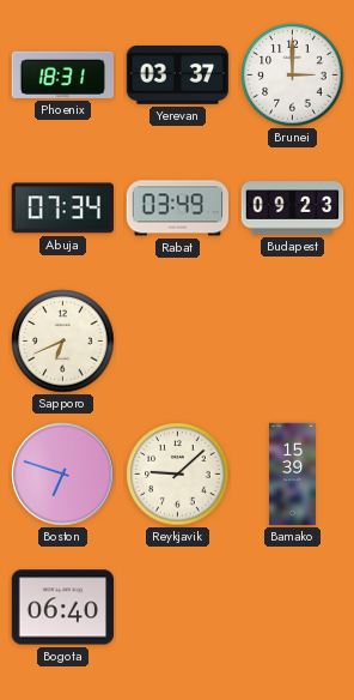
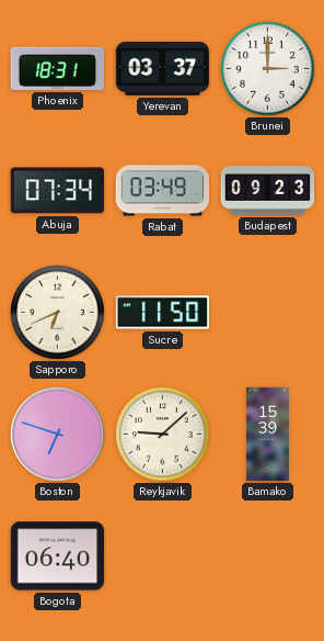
Sucre: none -> 11:50
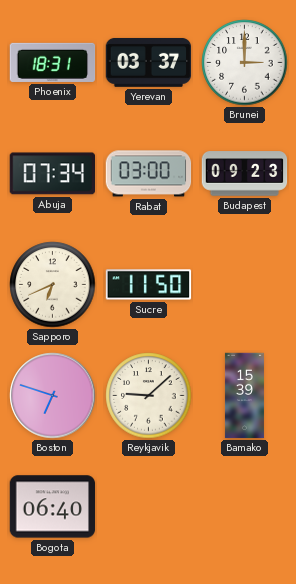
Rabat: 03:49 -> 03:00
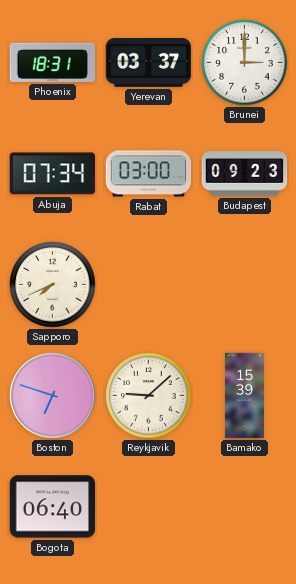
Sapporo: 6:41 -> 7:41
Sucre: 11:50 -> none
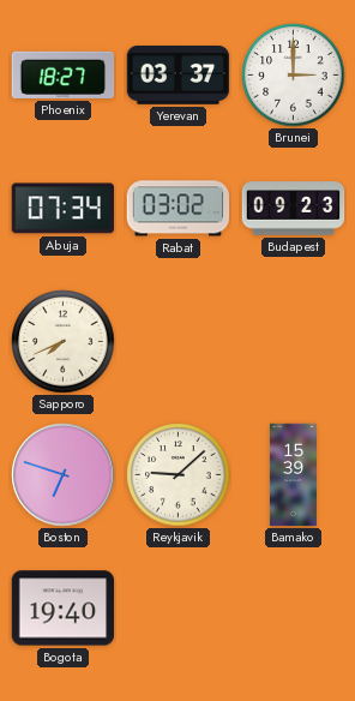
Phoenix: 18:31 -> 18:27
Rabat: 03:00 -> 03:02
Bogota: 06:40 -> 19:40
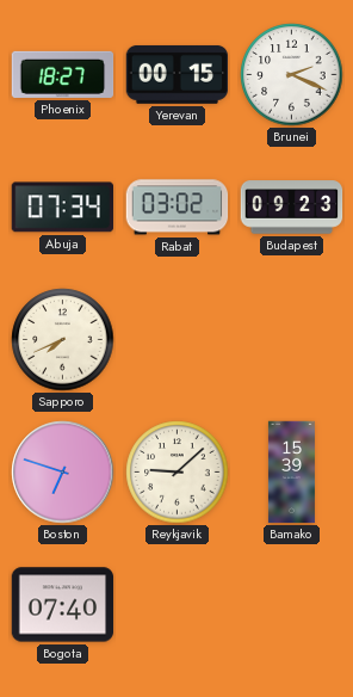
Yerevan: 03:37 -> 00:15
Brunei: 3:00 -> 2:19
Bogota: 19:40 -> 07:40
